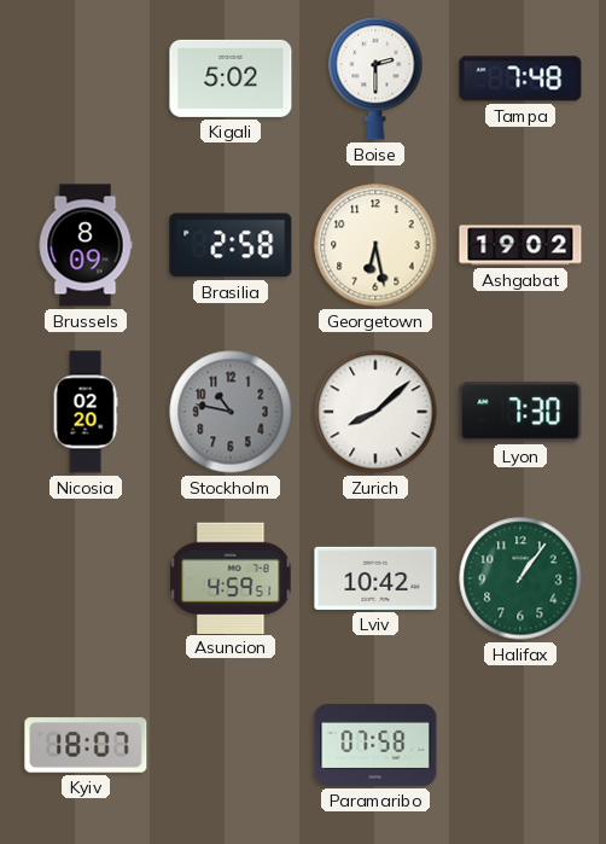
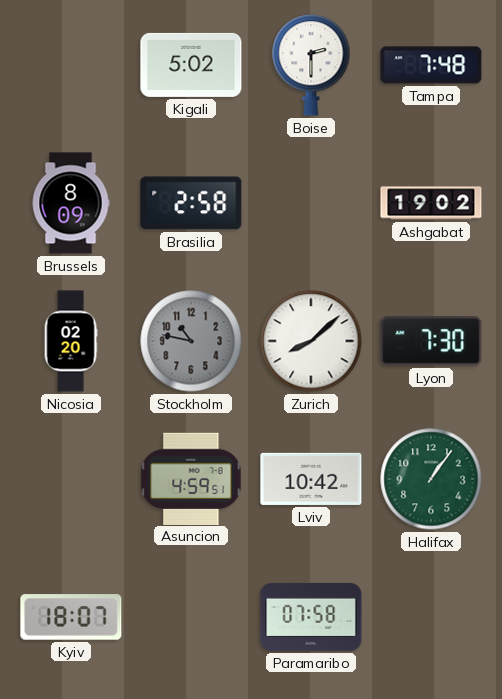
Georgetown: 6:28 -> none
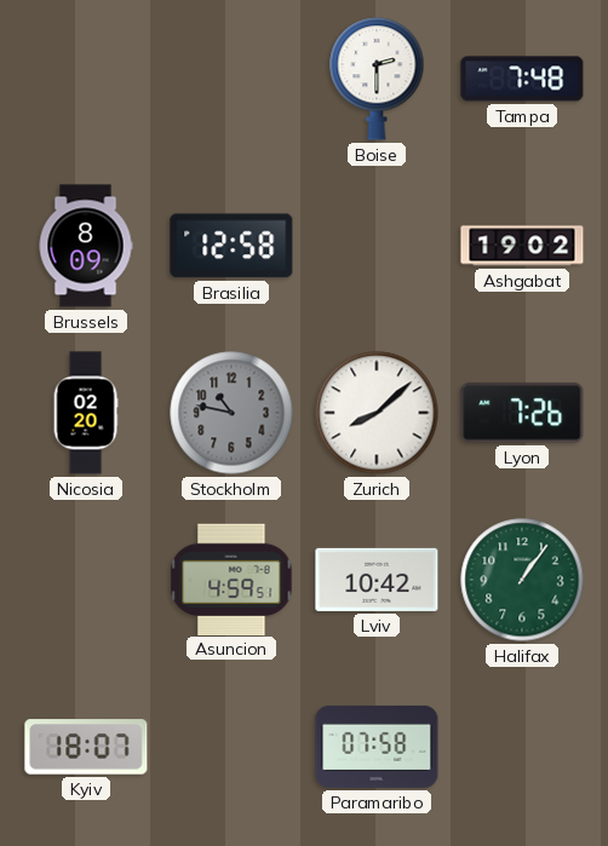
Kigali: 5:02 -> none
Brasilia: 2:58 -> 12:58
Lyon: 7:30 -> 7:26
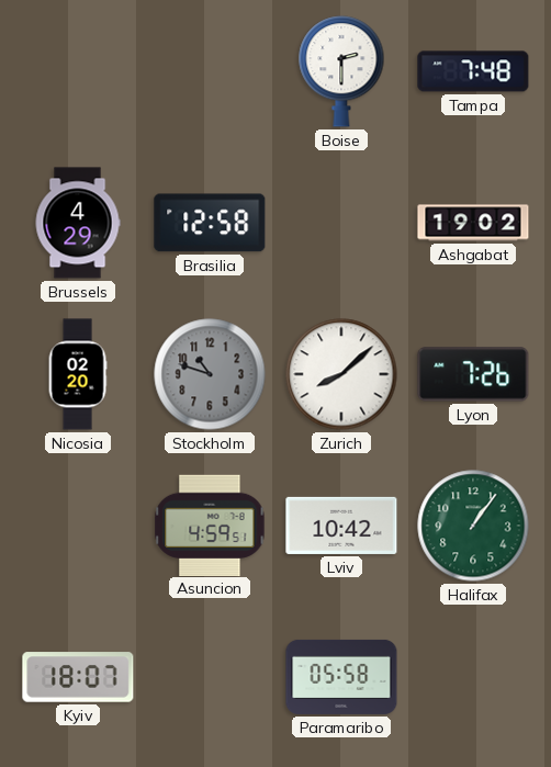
Brussels: 8:09 -> 4:29
Stockholm: 10:47 -> 10:48
Paramaribo: 07:58 -> 05:58
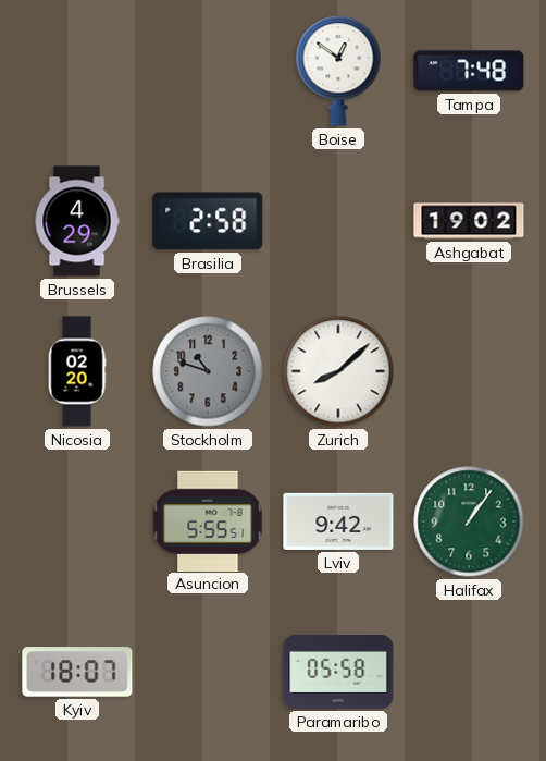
Boise: 2:30 -> 12:51
Brasilia: 12:58 -> 2:58
Lyon: 7:26 -> none
Asuncion: 4:59 -> 5:55
Lviv: 10:42 -> 9:42
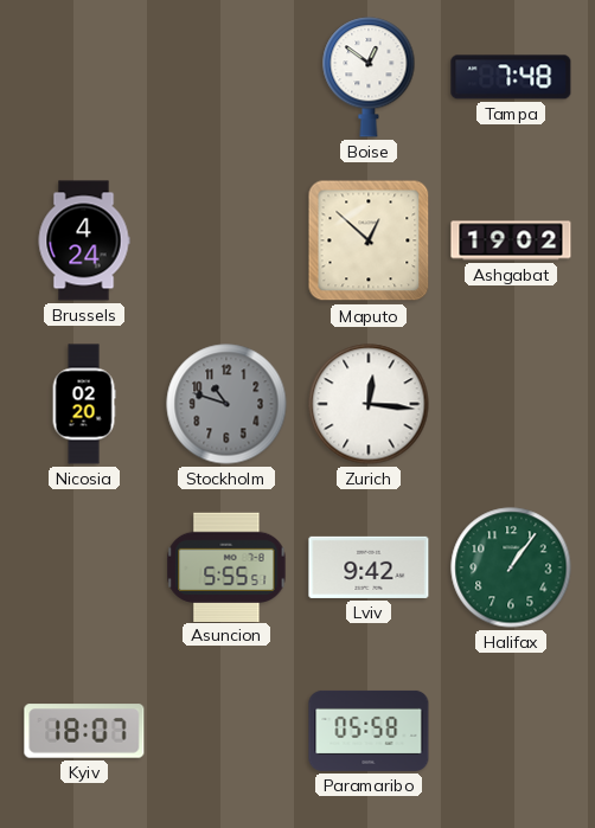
Brussels: 4:29 -> 4:24
Brasilia: 2:58 -> none
Maputo: none -> 12:52
Zurich: 8:08 -> 12:16
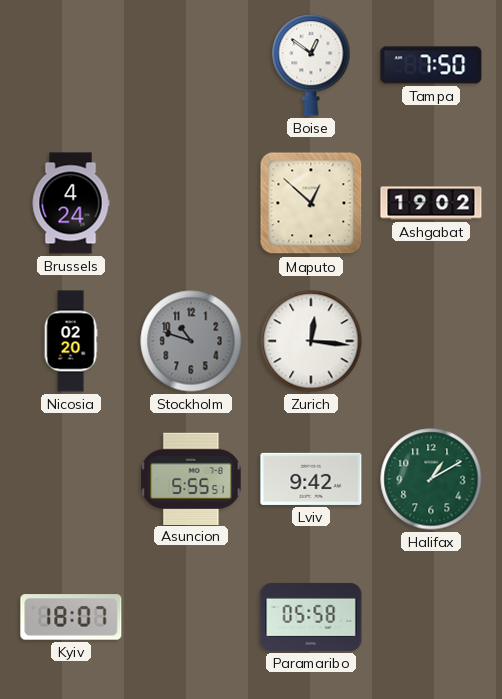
Tampa: 7:48 -> 7:50
Halifax: 1:06 -> 1:10
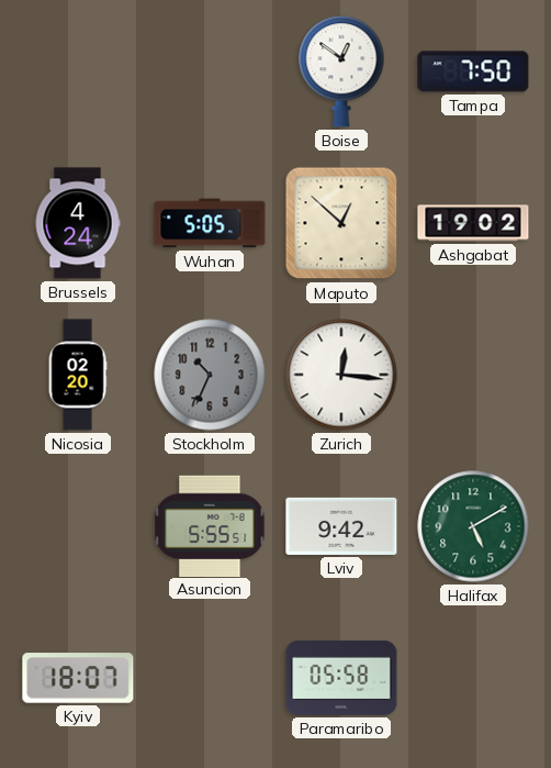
Wuhan: none -> 5:05
Stockholm: 10:48 -> 10:34
Halifax: 1:10 -> 5:10
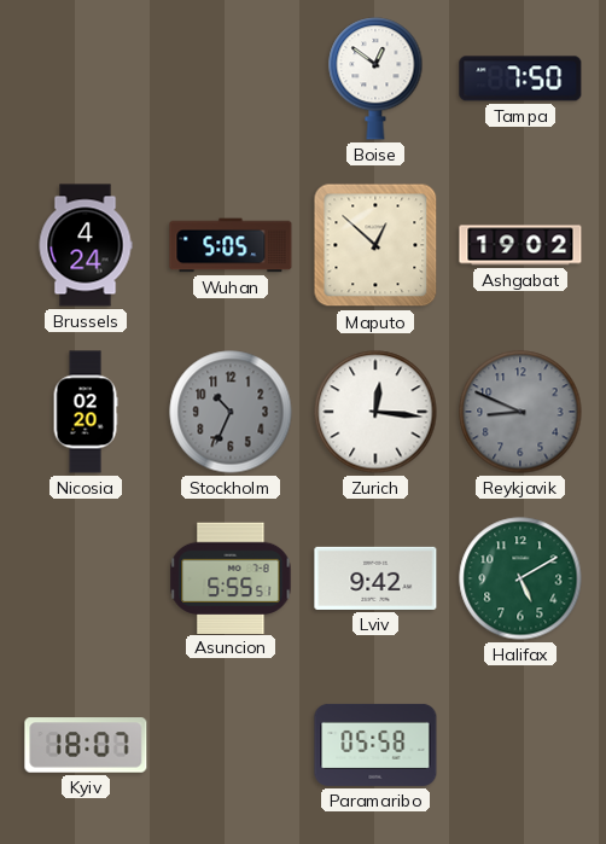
Reykjavik: none -> 8:49
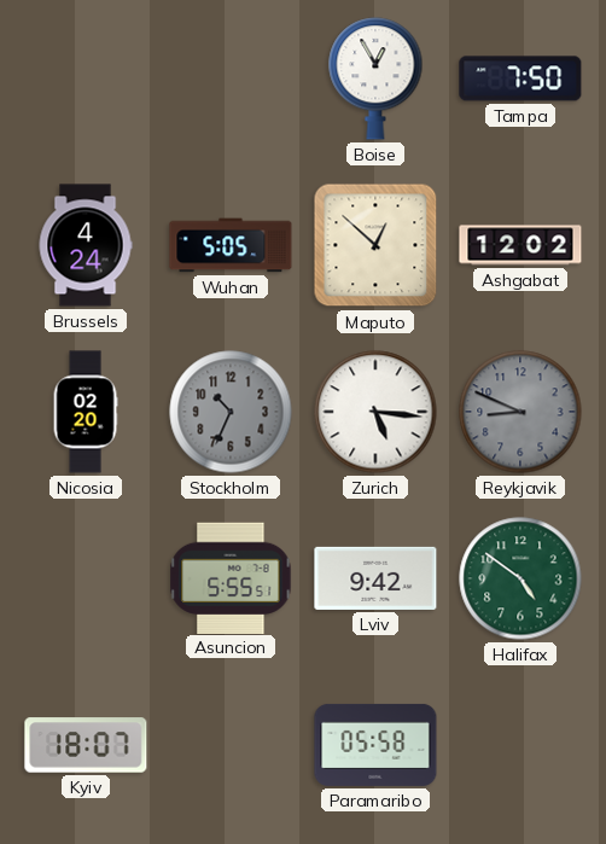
Boise: 12:51 -> 12:55
Ashgabat: 19:02 -> 12:02
Zurich: 12:16 -> 5:16
Halifax: 5:10 -> 4:51
